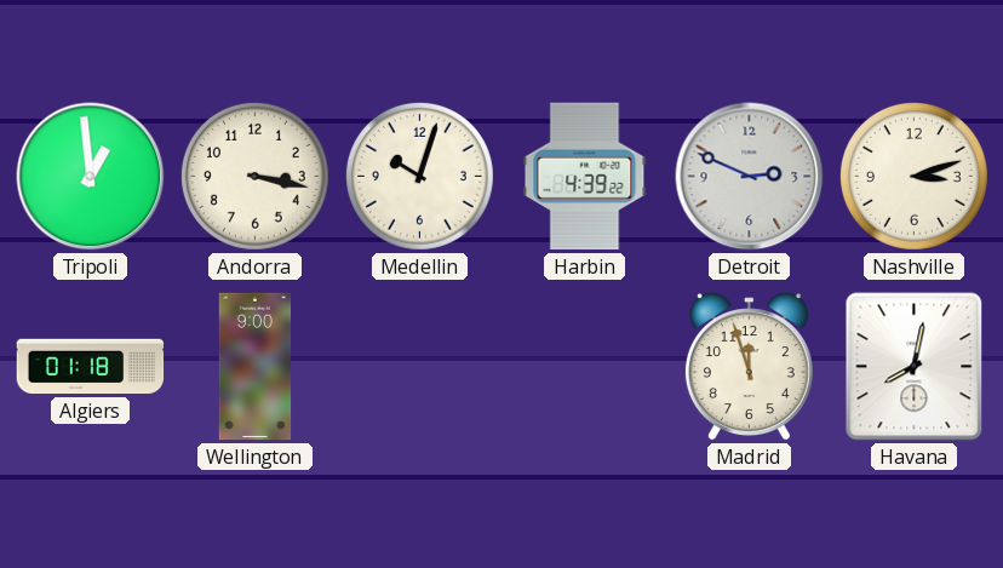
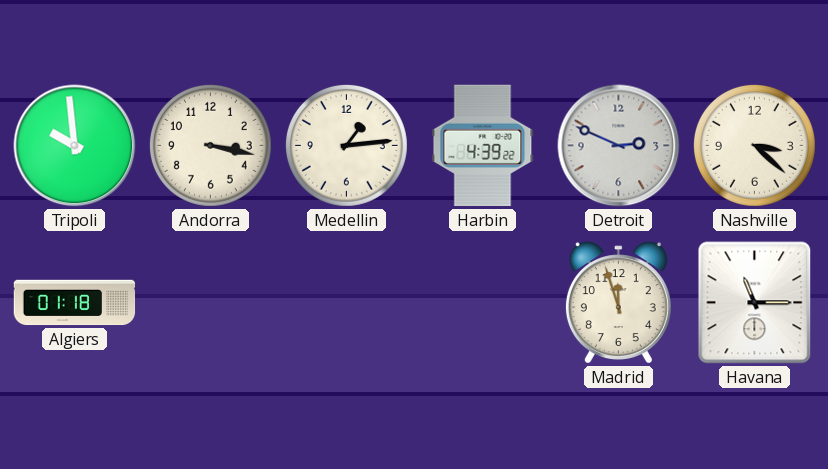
Tripoli: 12:59 -> 9:59
Medellin: 10:03 -> 1:14
Nashville: 3:12 -> 3:22
Wellington: 9:00 -> none
Havana: 8:02 -> 11:15
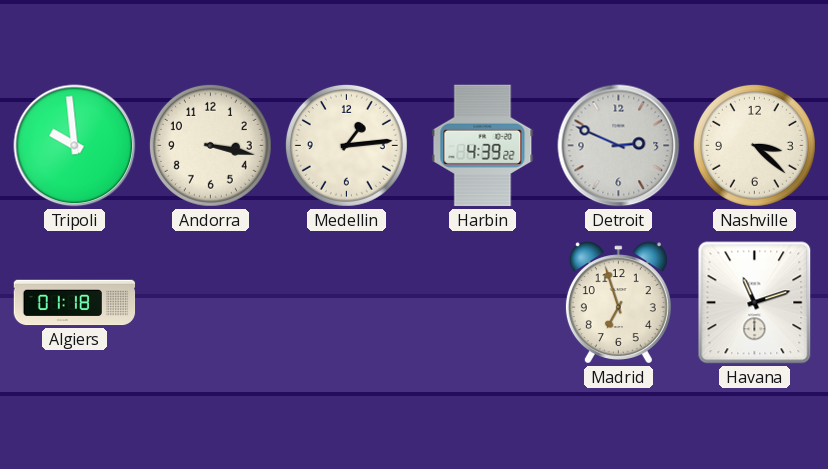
Madrid: 11:57 -> 6:57
Havana: 11:15 -> 11:12
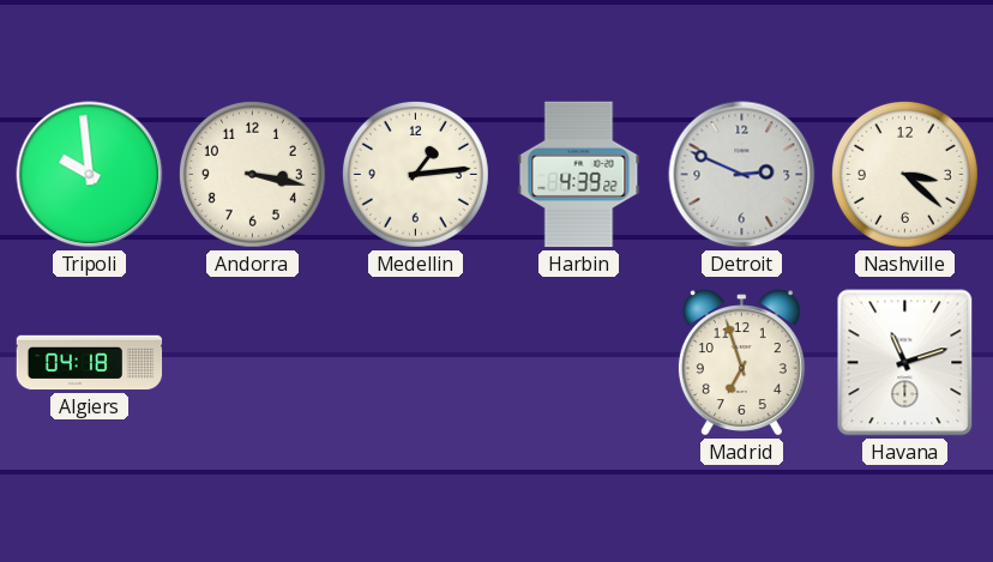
Algiers: 01:18 -> 04:18
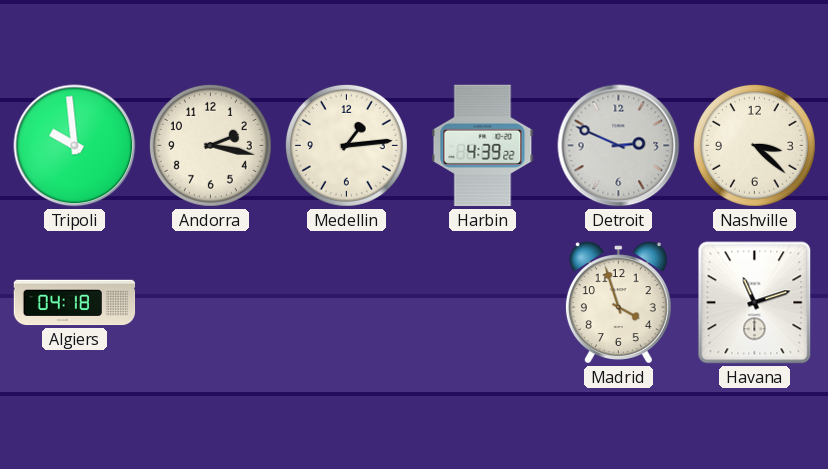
Andorra: 3:17 -> 2:17
Madrid: 6:57 -> 3:57
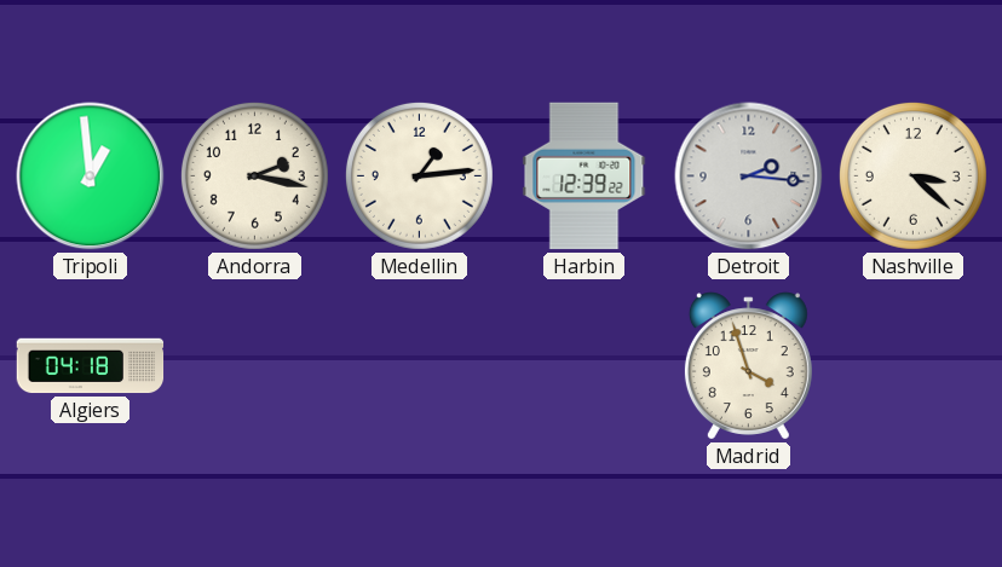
Tripoli: 9:59 -> 12:59
Harbin: 4:39 -> 12:39
Detroit: 2:49 -> 2:16
Havana: 11:12 -> none
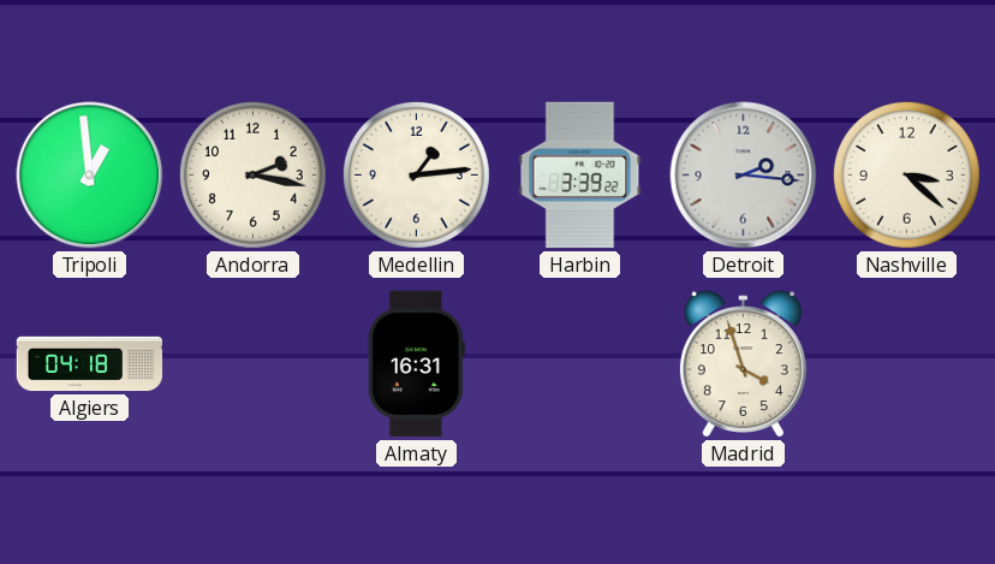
Harbin: 12:39 -> 3:39
Almaty: none -> 16:31
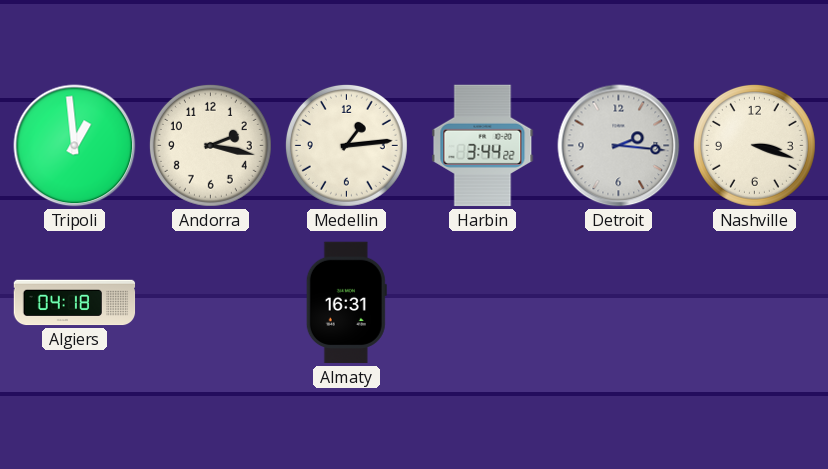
Harbin: 3:39 -> 3:44
Nashville: 3:22 -> 3:18
Madrid: 3:57 -> none
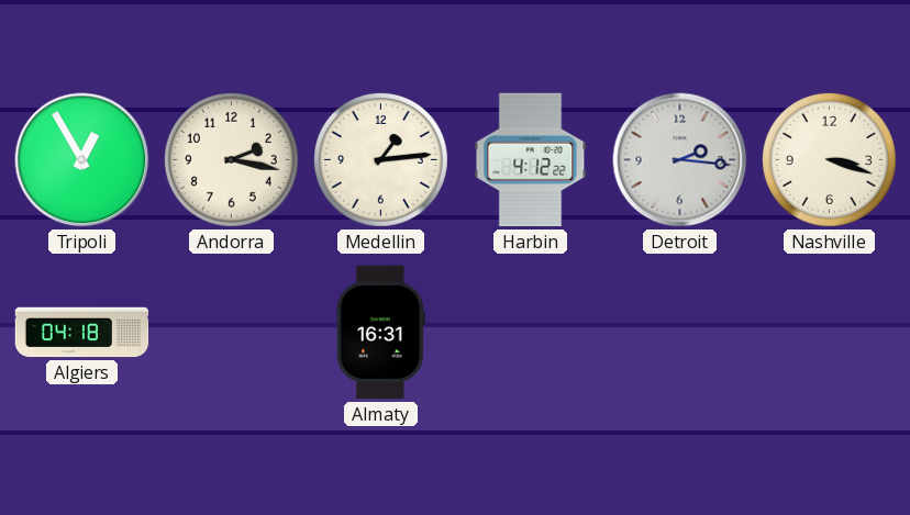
Tripoli: 12:59 -> 12:55
Harbin: 3:44 -> 4:12
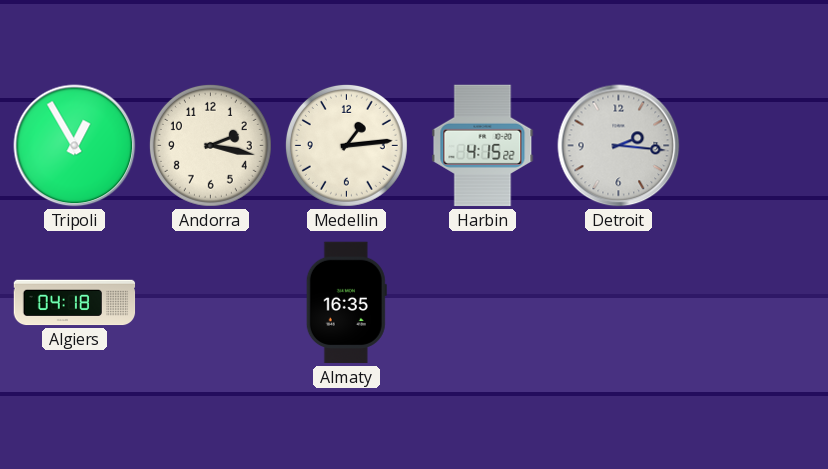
Harbin: 4:12 -> 4:15
Nashville: 3:18 -> none
Almaty: 16:31 -> 16:35
